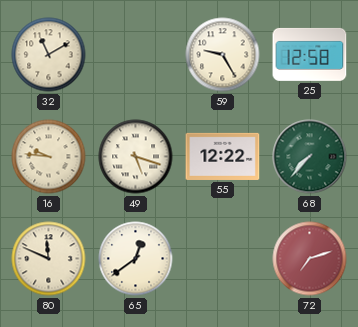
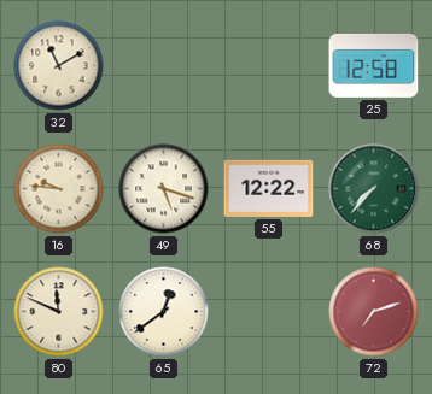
59: 9:25 -> none
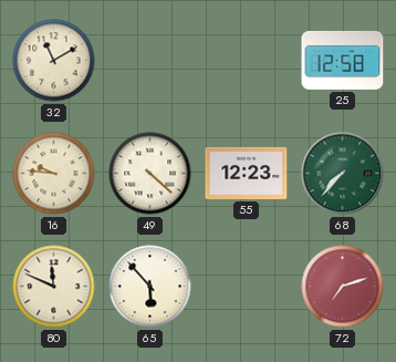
49: 5:18 -> 4:22
55: 12:22 -> 12:23
65: 12:39 -> 5:53
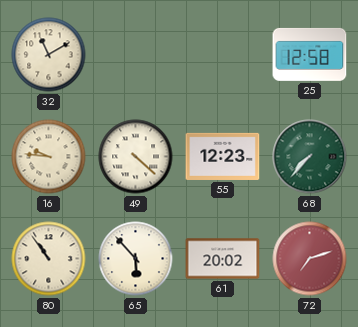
80: 11:49 -> 10:54
61: none -> 20:02
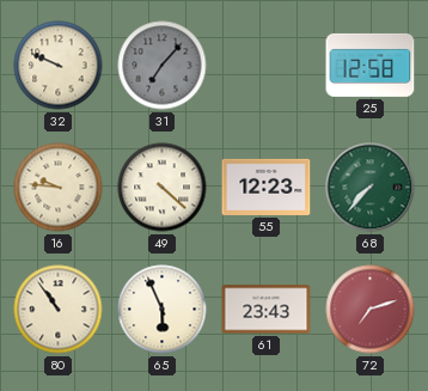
32: 11:10 -> 9:49
31: none -> 7:07
65: 5:53 -> 5:56
61: 20:02 -> 23:43
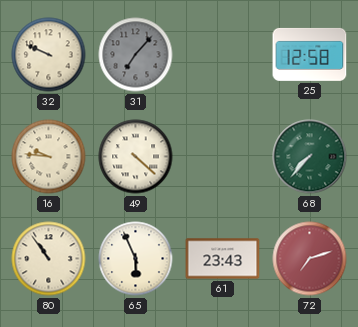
55: 12:23 -> none
